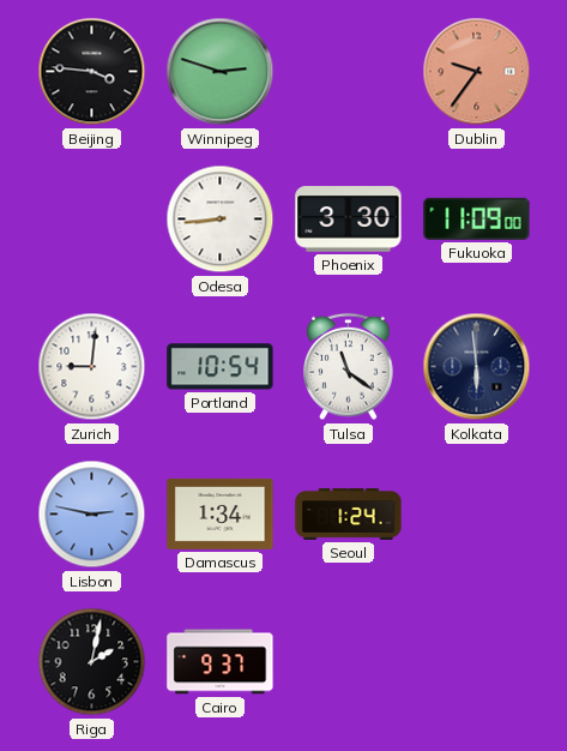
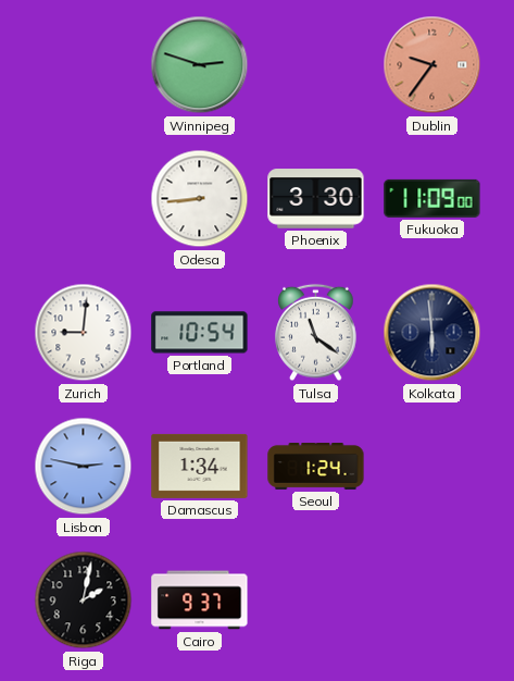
Beijing: 3:46 -> none
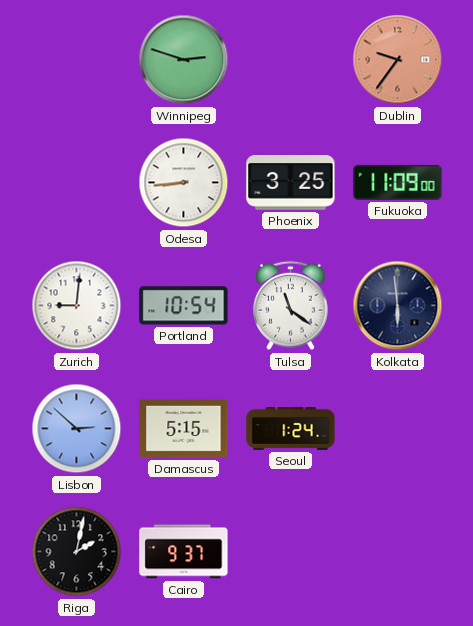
Phoenix: 3:30 -> 3:25
Lisbon: 2:47 -> 2:52
Damascus: 1:34 -> 5:15
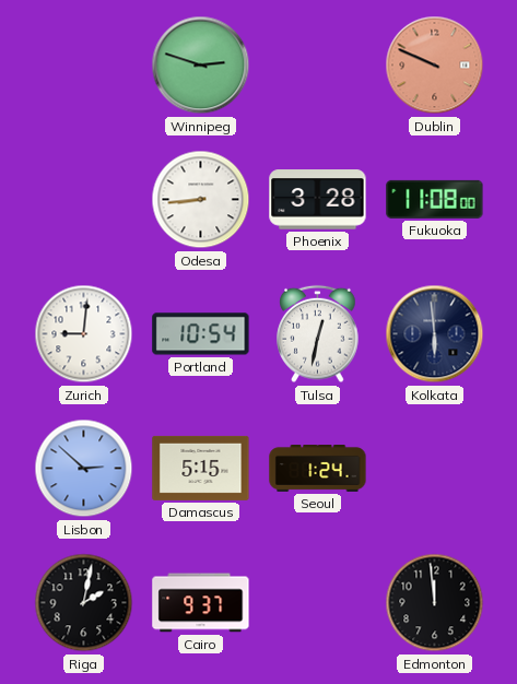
Dublin: 9:36 -> 9:49
Phoenix: 3:25 -> 3:28
Fukuoka: 11:09 -> 11:08
Tulsa: 11:21 -> 12:32
Edmonton: none -> 11:59
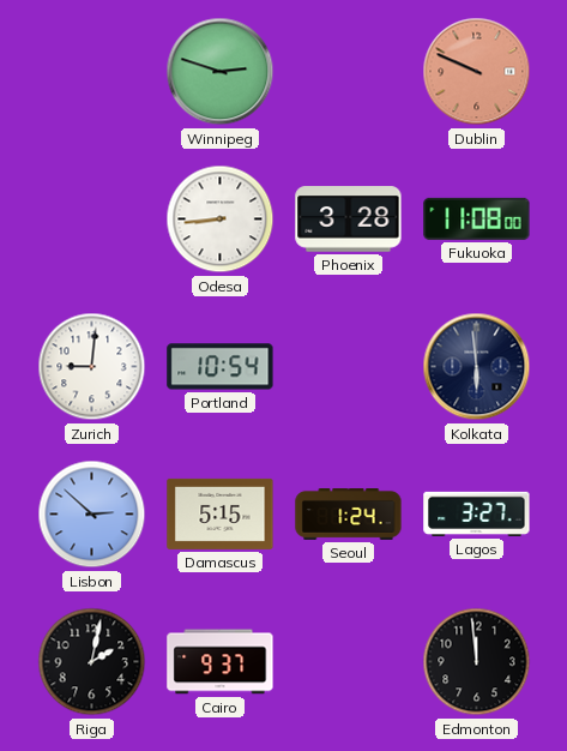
Tulsa: 12:32 -> none
Lagos: none -> 3:27
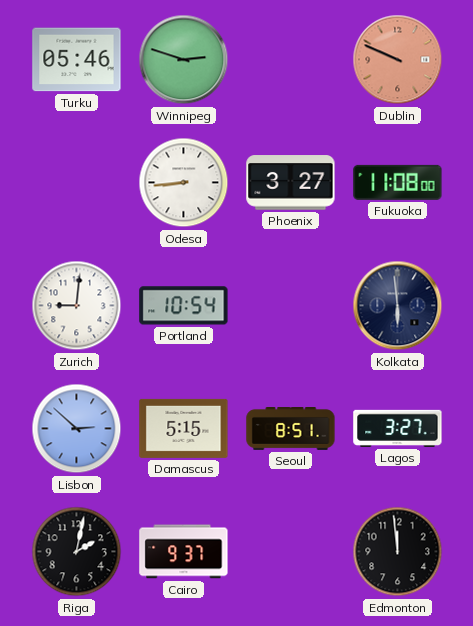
Turku: none -> 05:46
Phoenix: 3:28 -> 3:27
Seoul: 1:24 -> 8:51
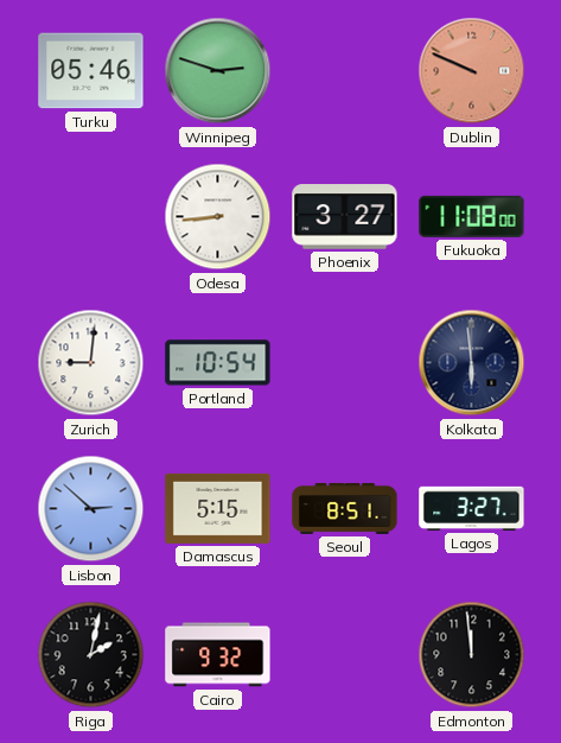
Cairo: 9:37 -> 9:32
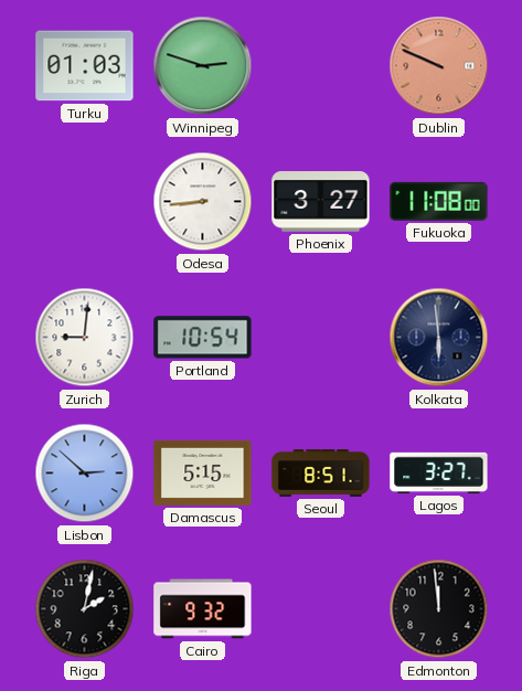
Turku: 05:46 -> 01:03
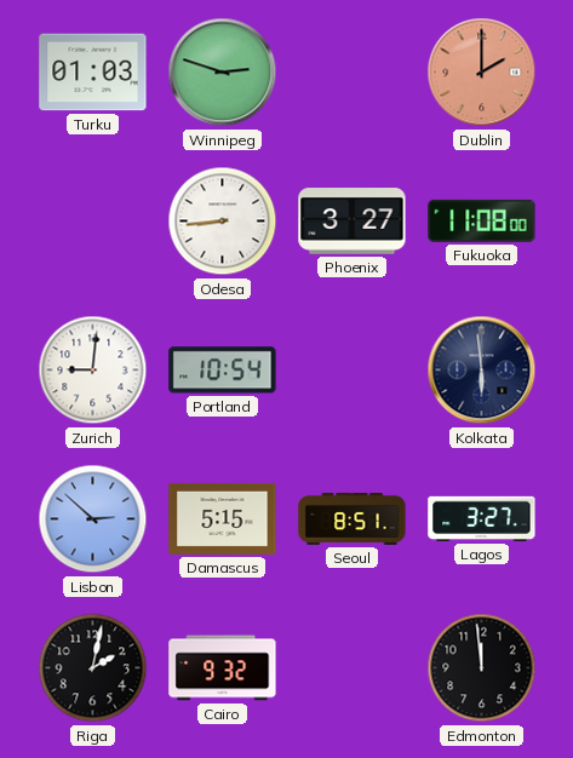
Dublin: 9:49 -> 2:00
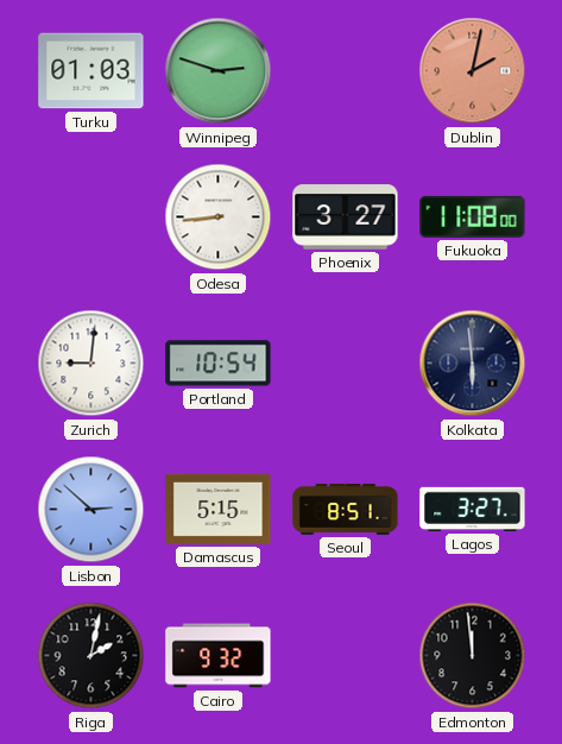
Dublin: 2:00 -> 2:02
